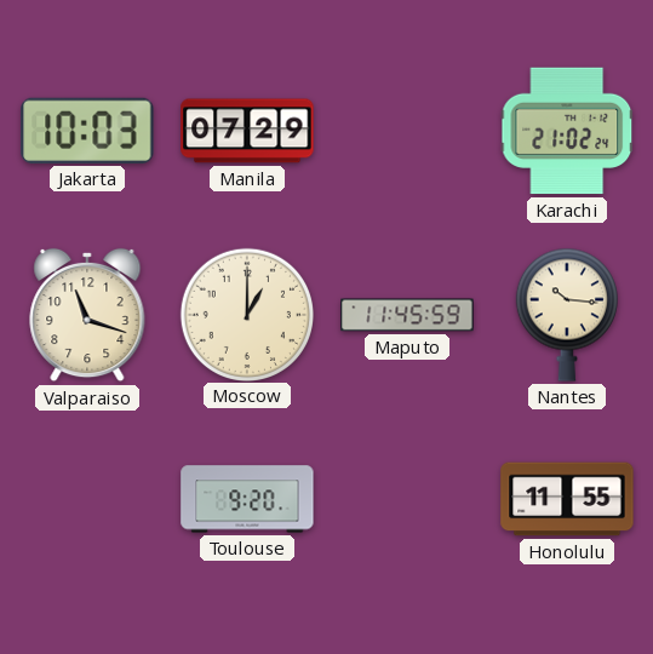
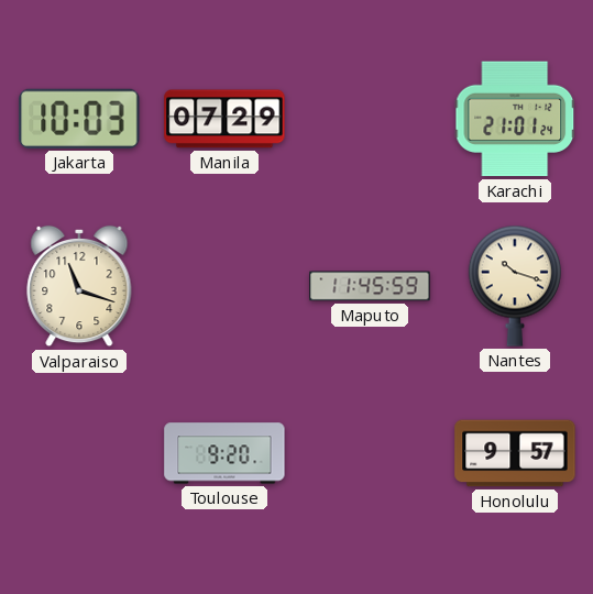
Karachi: 21:02 -> 21:01
Moscow: 1:00 -> none
Nantes: 10:16 -> 10:18
Honolulu: 11:55 -> 9:57
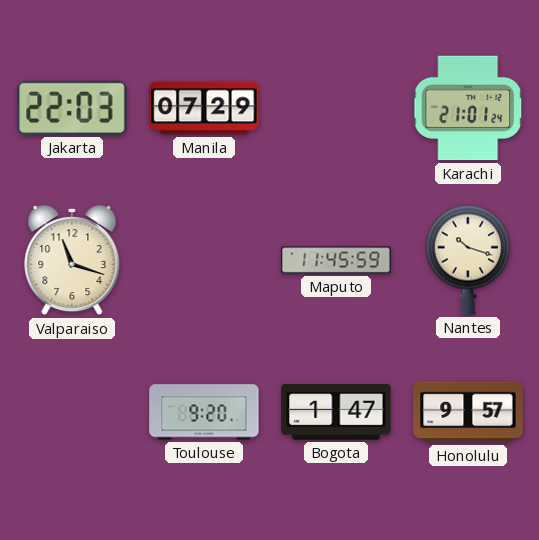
Jakarta: 10:03 -> 22:03
Bogota: none -> 1:47
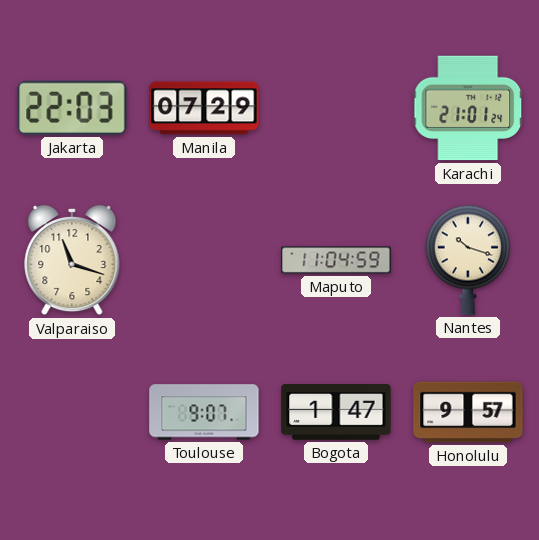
Maputo: 11:45 -> 11:04
Toulouse: 9:20 -> 9:07
